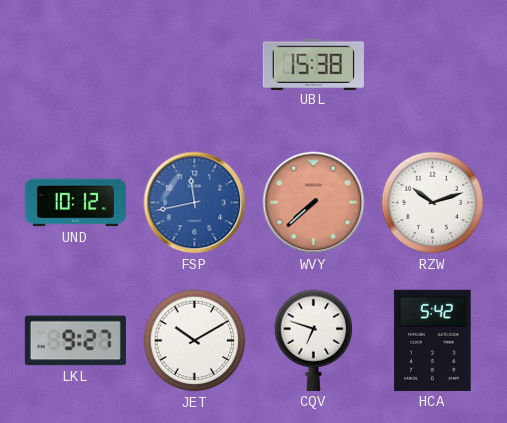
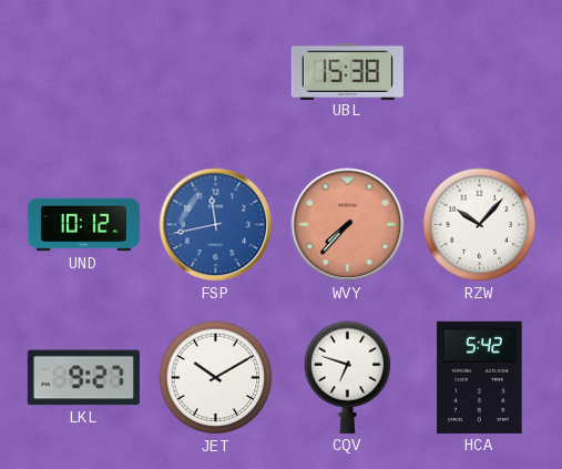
WVY: 7:38 -> 7:37
RZW: 10:12 -> 10:07
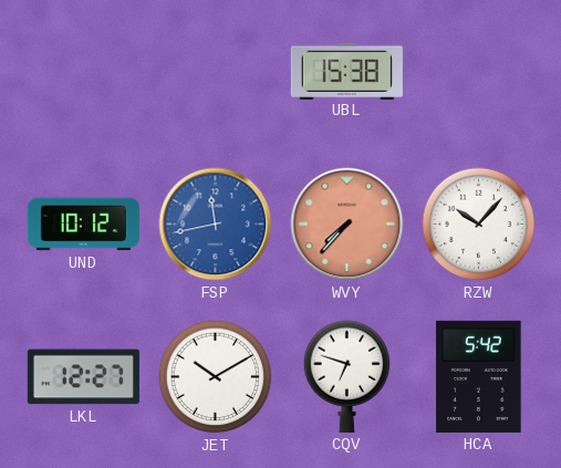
LKL: 9:27 -> 12:27
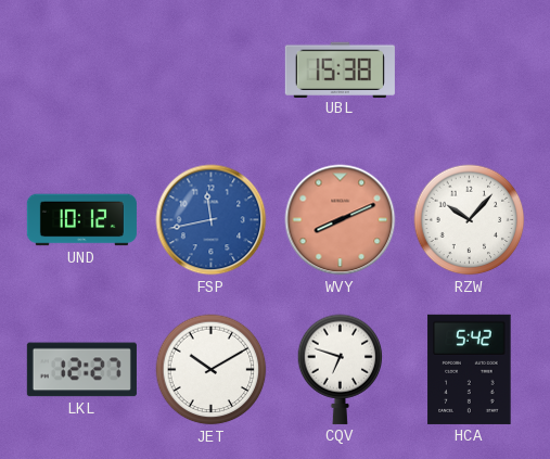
WVY: 7:37 -> 8:11
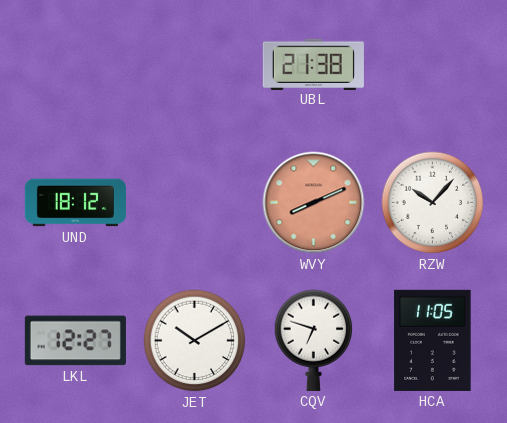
UBL: 15:38 -> 21:38
UND: 10:12 -> 18:12
FSP: 11:43 -> none
HCA: 5:42 -> 11:05
